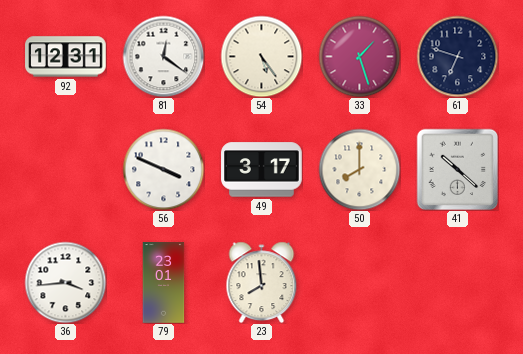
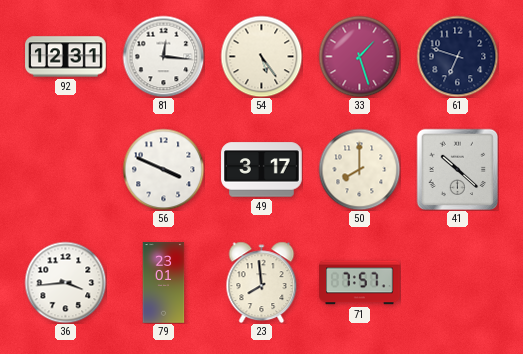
81: 12:21 -> 12:16
71: none -> 7:57
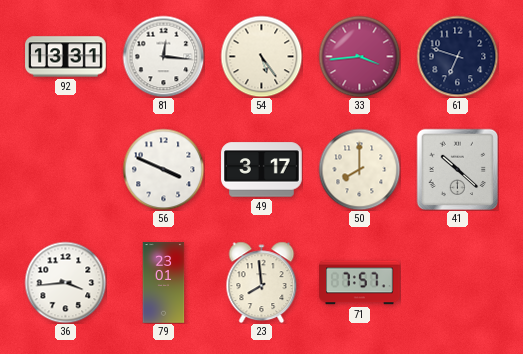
92: 12:31 -> 13:31
33: 1:27 -> 3:44
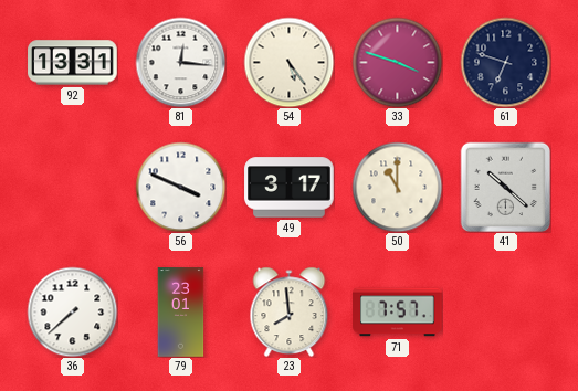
33: 3:44 -> 3:48
50: 8:00 -> 11:00
36: 3:44 -> 7:38
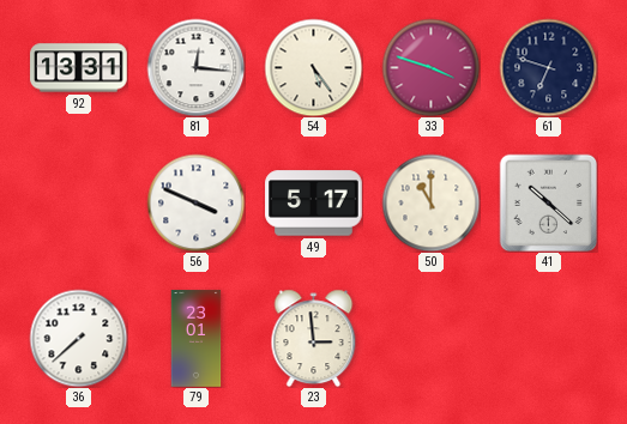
49: 3:17 -> 5:17
23: 7:59 -> 2:59
71: 7:57 -> none
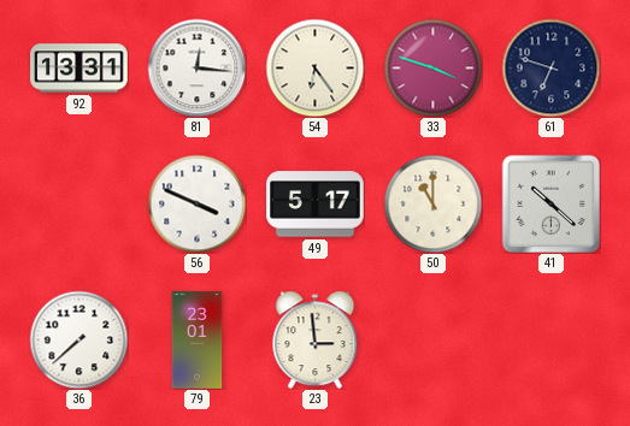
54: 5:24 -> 6:24
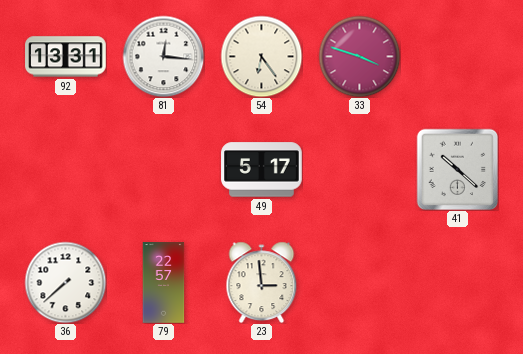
61: 6:48 -> none
56: 3:49 -> none
50: 11:00 -> none
79: 23:01 -> 22:57
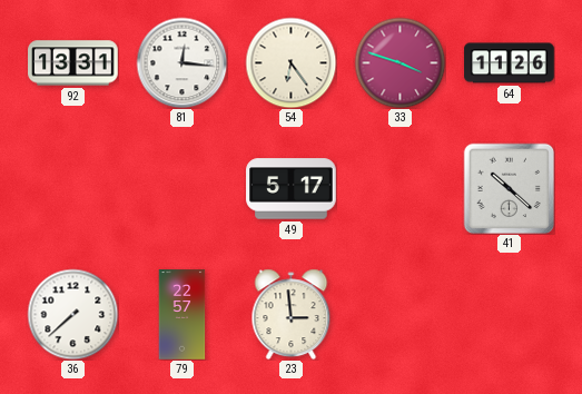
64: none -> 11:26
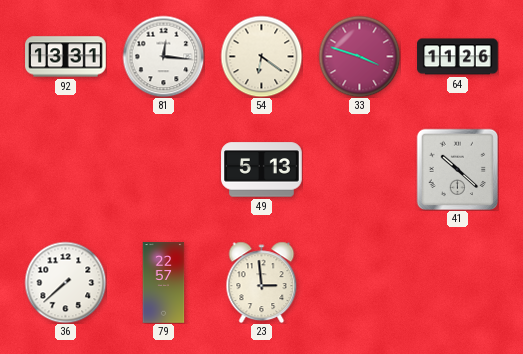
54: 6:24 -> 6:21
49: 5:17 -> 5:13
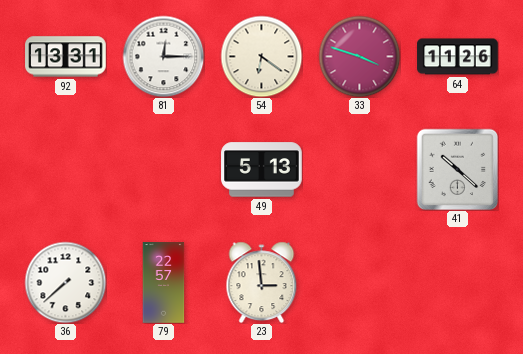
81: 12:16 -> 12:15
